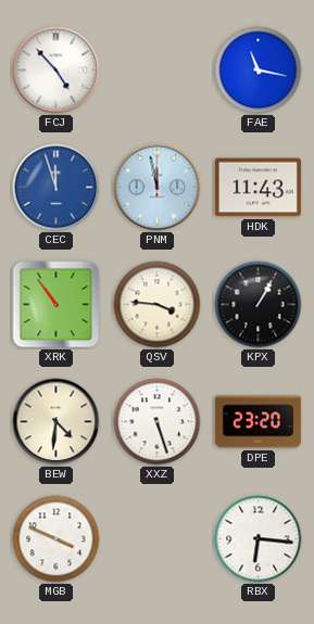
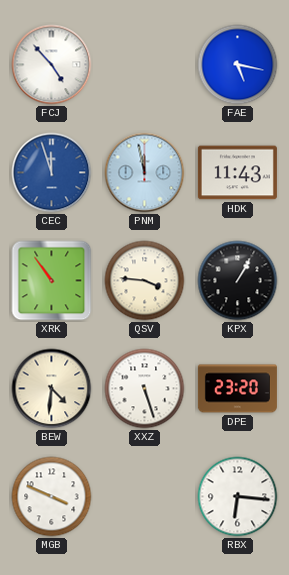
FAE: 11:17 -> 5:17
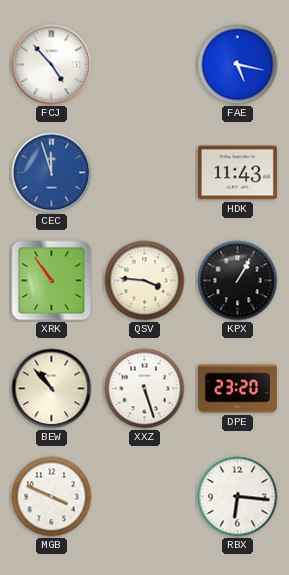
PNM: 11:58 -> none
BEW: 4:31 -> 10:53
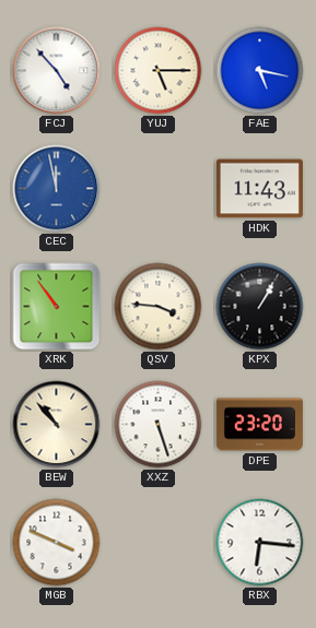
YUJ: none -> 5:15
CEC: 11:57 -> 11:58
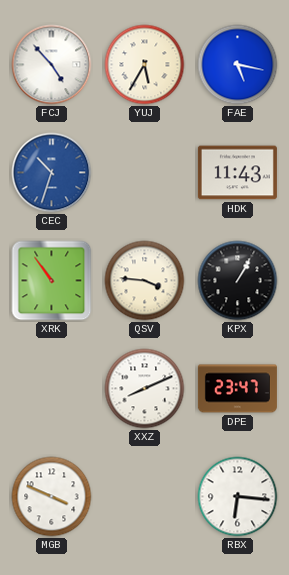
YUJ: 5:15 -> 5:35
CEC: 11:58 -> 10:33
BEW: 10:53 -> none
XXZ: 5:27 -> 8:11
DPE: 23:20 -> 23:47
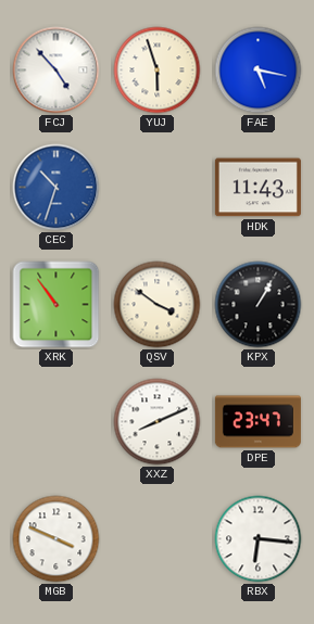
YUJ: 5:35 -> 5:57
QSV: 3:46 -> 3:51
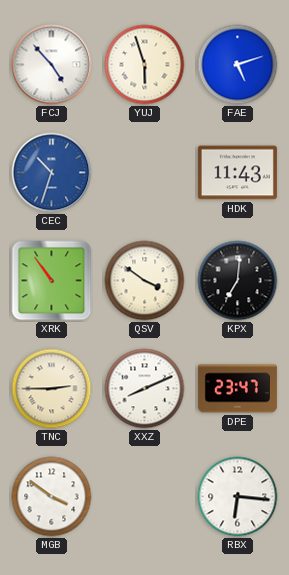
FAE: 5:17 -> 5:12
KPX: 1:05 -> 7:01
TNC: none -> 2:45
MGB: 3:49 -> 3:51
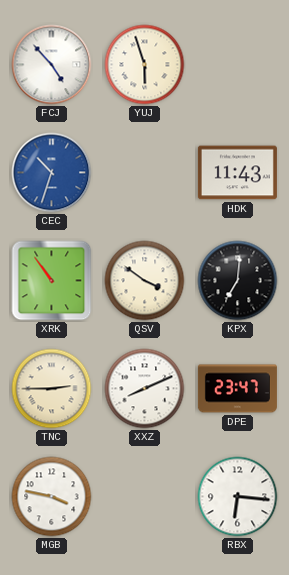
FAE: 5:12 -> none
MGB: 3:51 -> 3:47
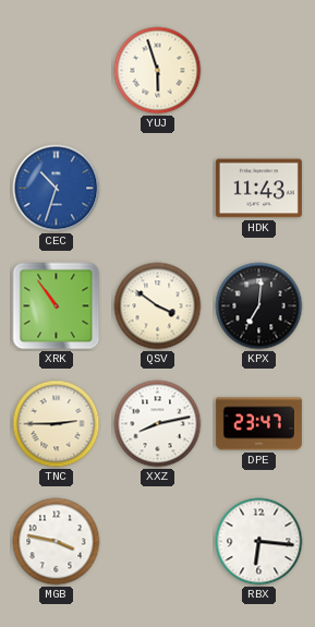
FCJ: 4:53 -> none
XXZ: 8:11 -> 8:13
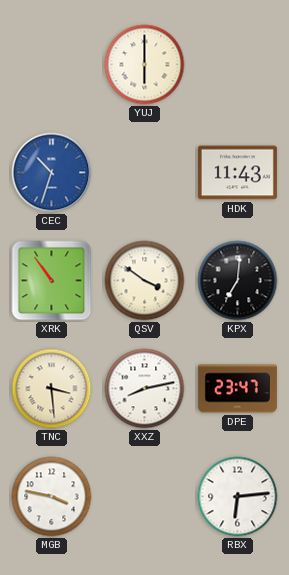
YUJ: 5:57 -> 6:00
TNC: 2:45 -> 3:29
RBX: 6:16 -> 6:14
